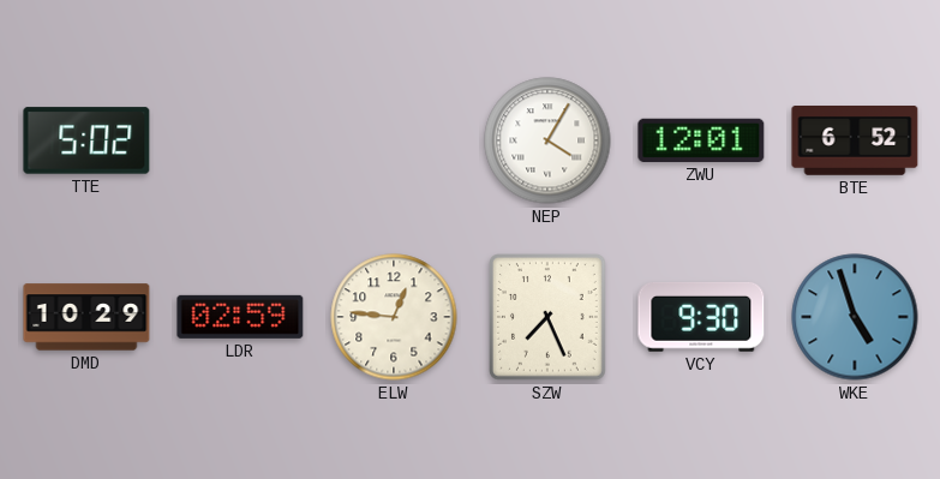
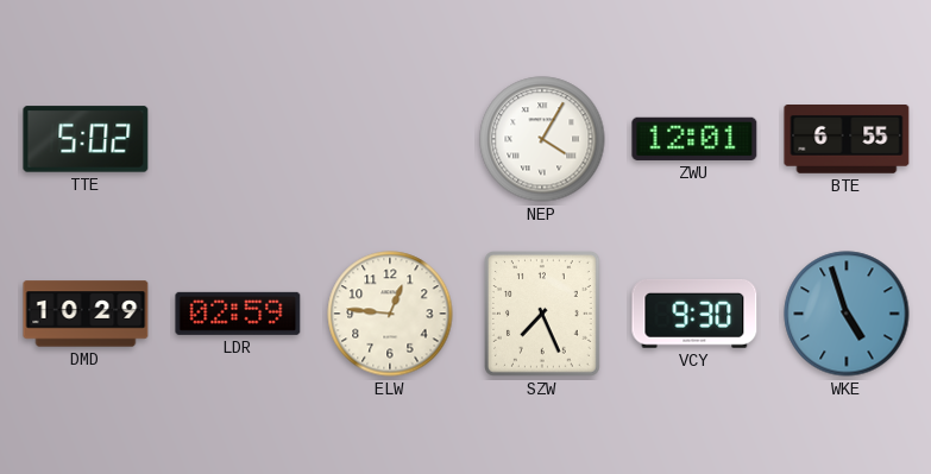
BTE: 6:52 -> 6:55
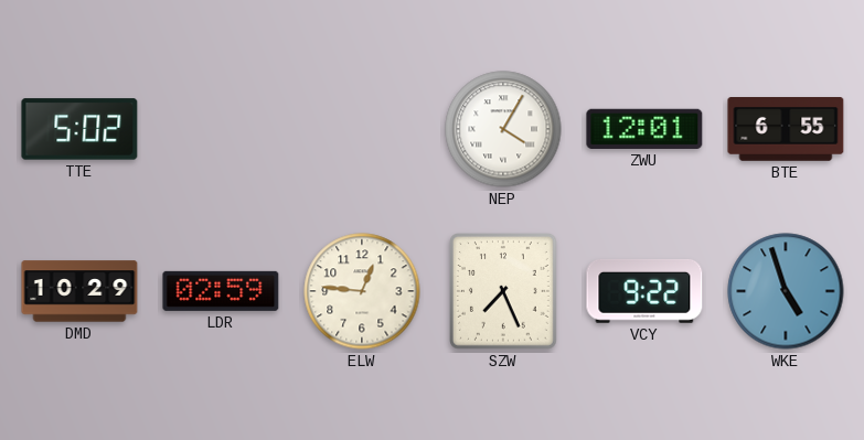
VCY: 9:30 -> 9:22
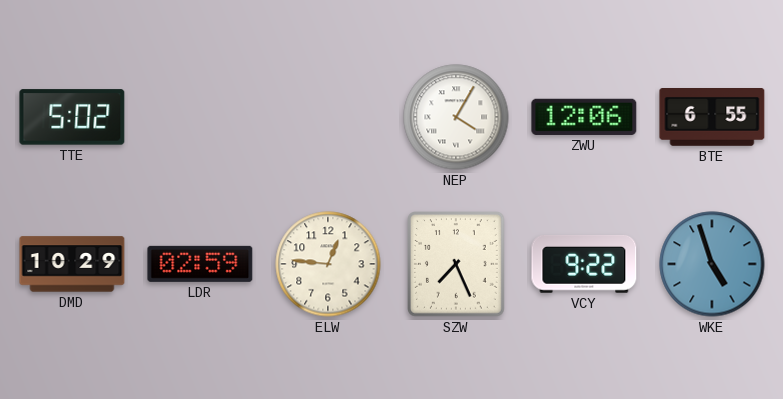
ZWU: 12:01 -> 12:06
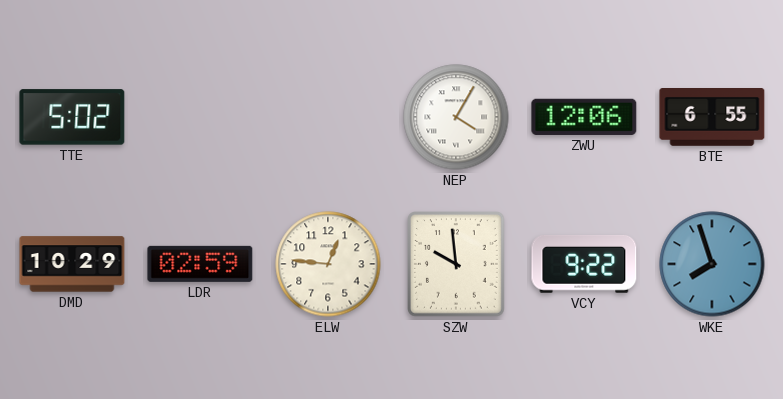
SZW: 7:26 -> 9:59
WKE: 4:57 -> 7:57
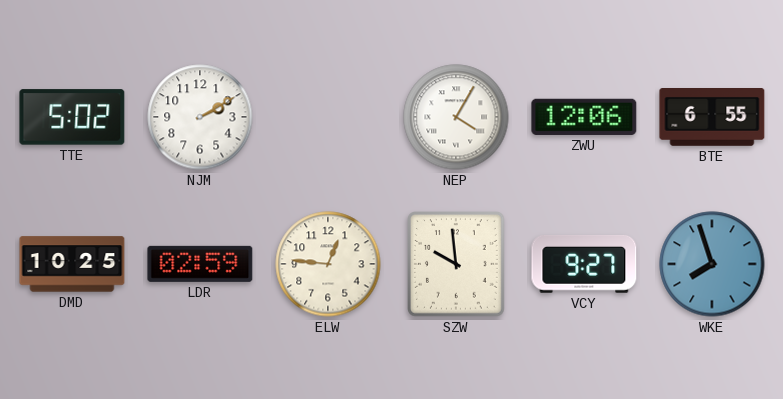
NJM: none -> 2:10
DMD: 10:29 -> 10:25
VCY: 9:22 -> 9:27
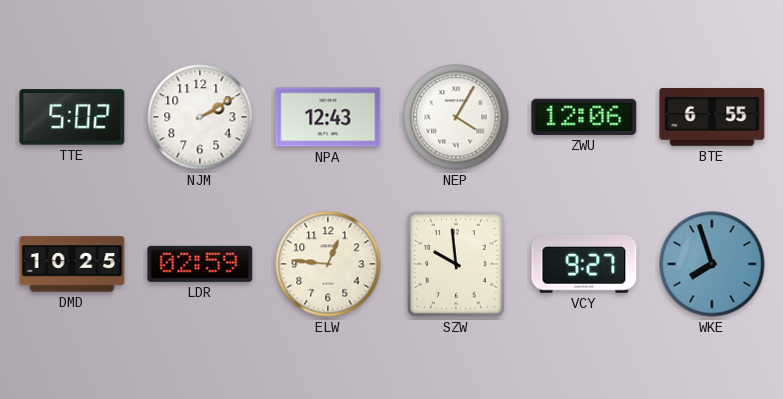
NPA: none -> 12:43
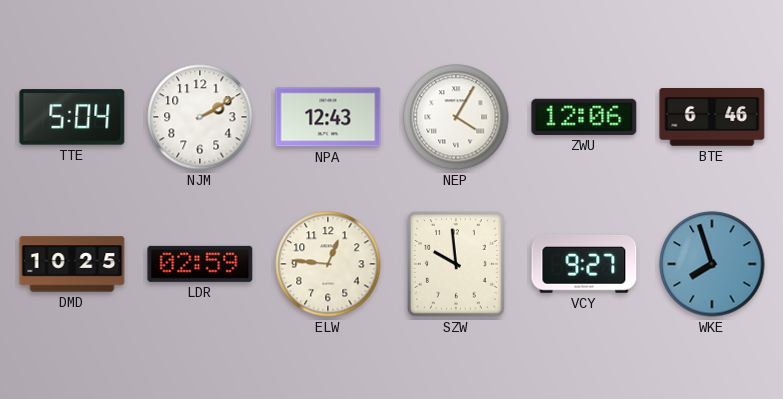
TTE: 5:02 -> 5:04
BTE: 6:55 -> 6:46
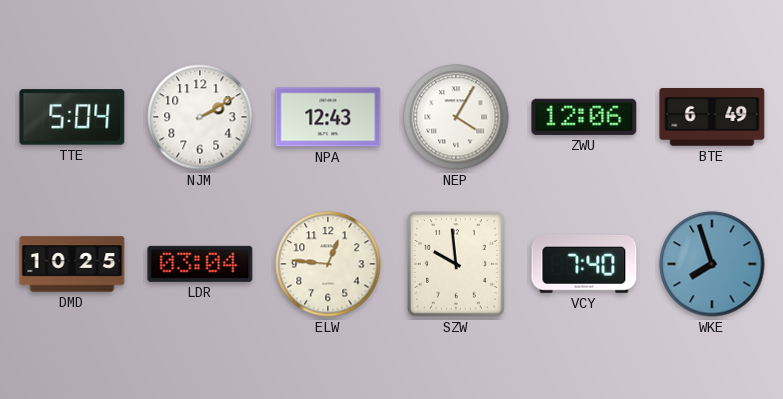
BTE: 6:46 -> 6:49
LDR: 02:59 -> 03:04
VCY: 9:27 -> 7:40
